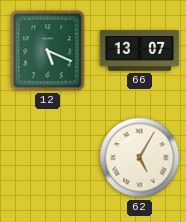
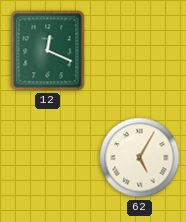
12: 5:19 -> 12:19
66: 13:07 -> none
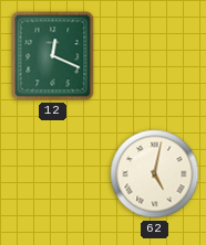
62: 5:05 -> 5:02
